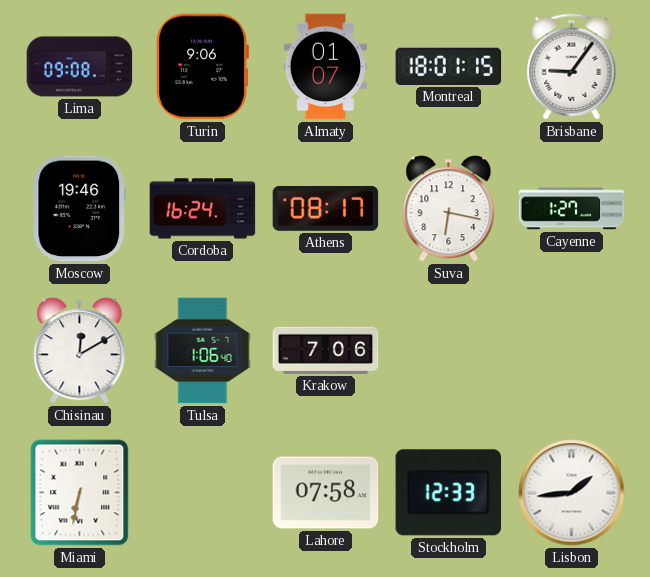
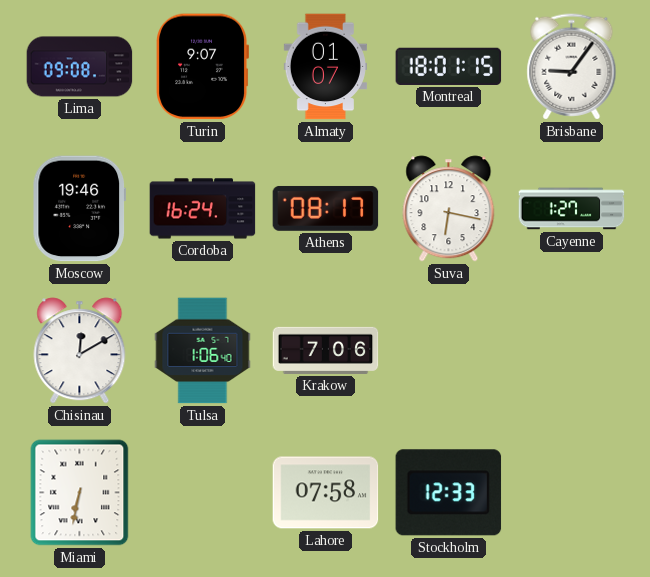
Turin: 9:06 -> 9:07
Lisbon: 1:44 -> none
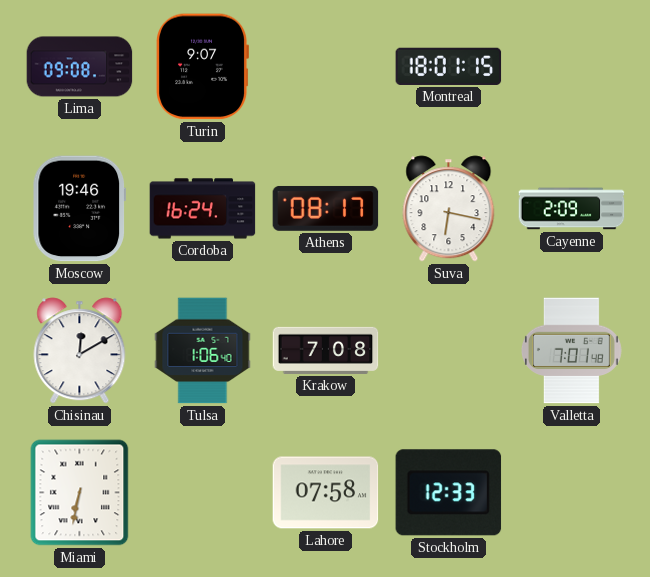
Almaty: 01:07 -> none
Brisbane: 9:06 -> none
Cayenne: 1:27 -> 2:09
Krakow: 7:06 -> 7:08
Valletta: none -> 7:01
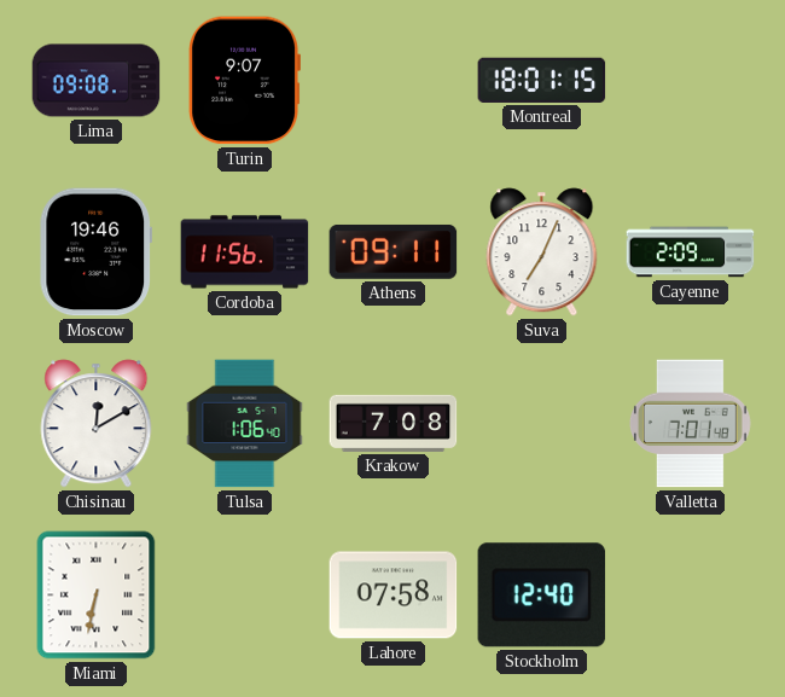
Cordoba: 16:24 -> 11:56
Athens: 08:17 -> 09:11
Suva: 6:17 -> 7:04
Stockholm: 12:33 -> 12:40
